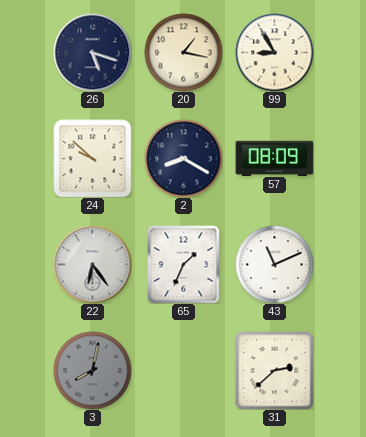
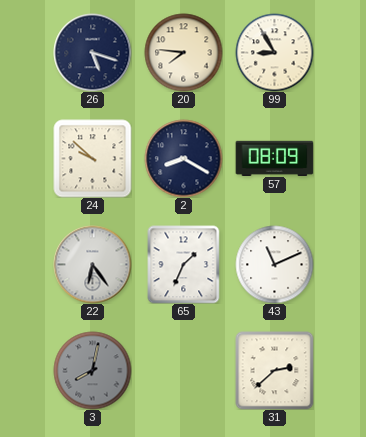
20: 1:17 -> 7:46
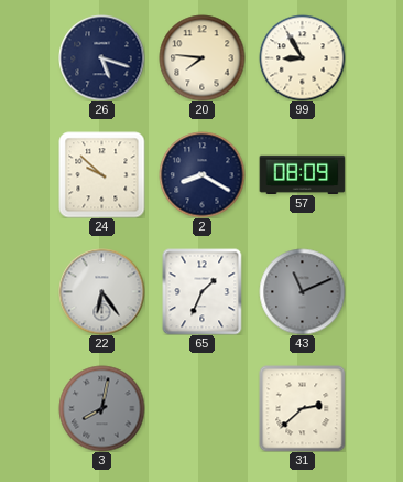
43 dial: white -> grey
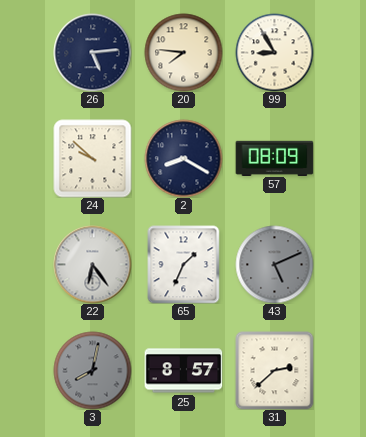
26: 5:18 -> 5:14
43: 11:11 -> 5:11
25: none -> 8:57
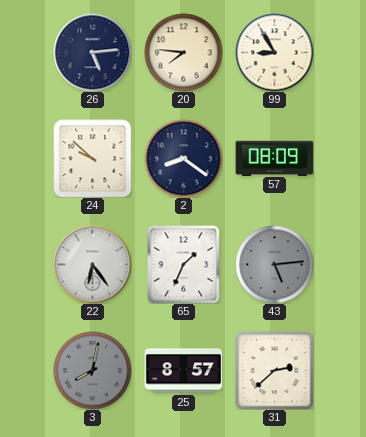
2: 8:20 -> 8:21
43: 5:11 -> 5:14
